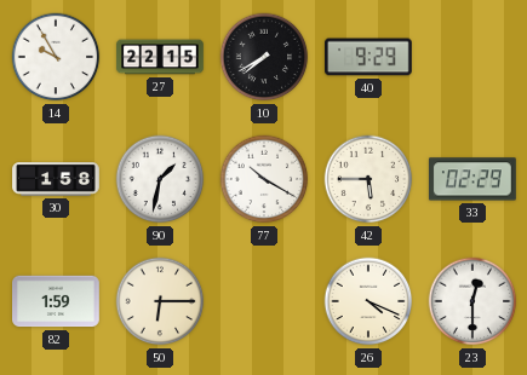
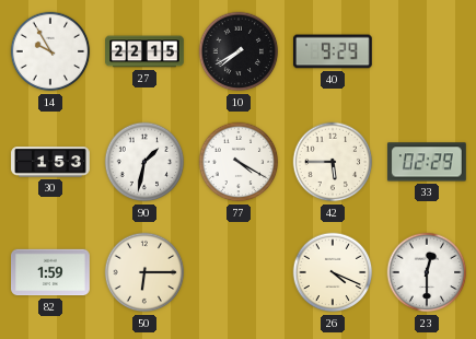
30: 1:58 -> 1:53
77: 10:20 -> 4:20
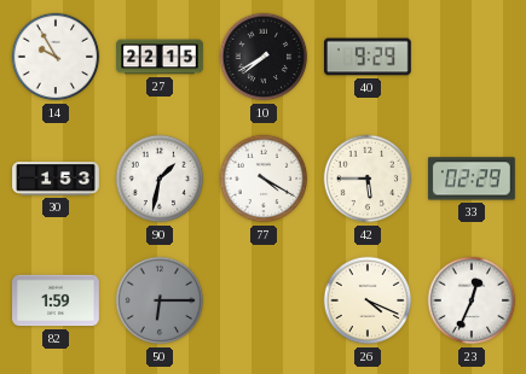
50 dial: cream -> grey
23: 12:30 -> 12:34
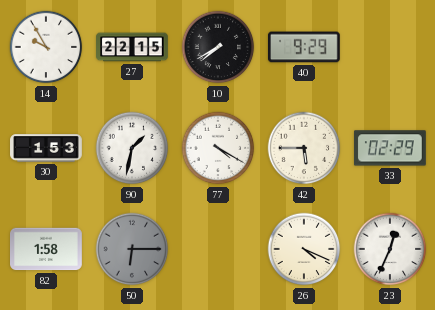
82: 1:59 -> 1:58
